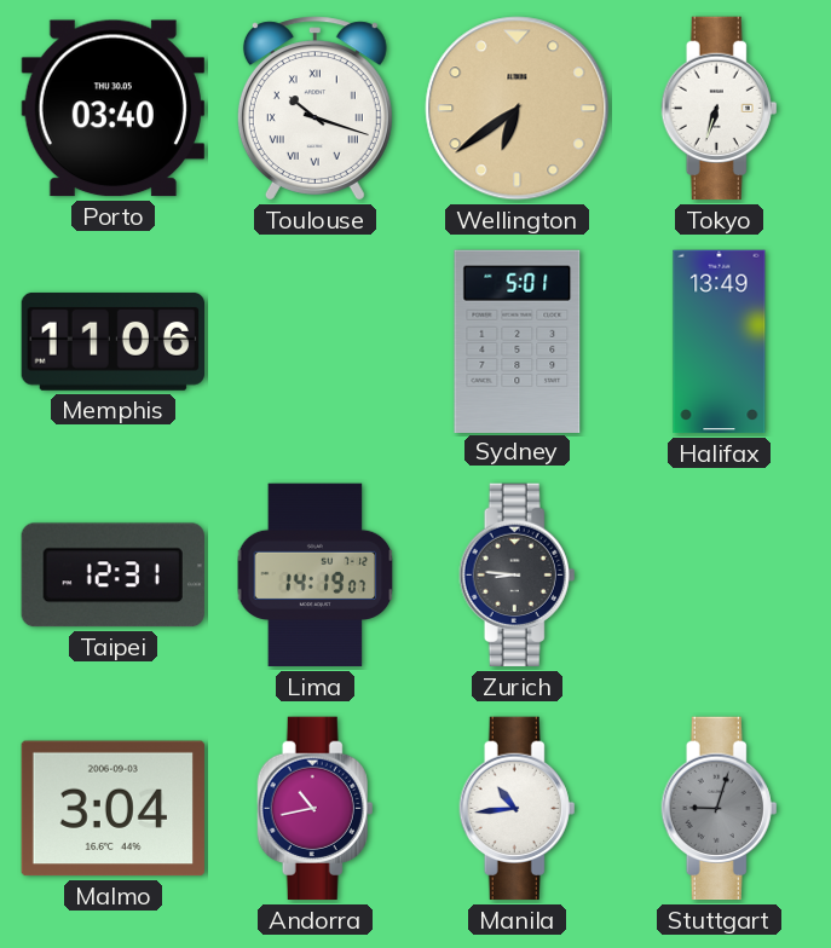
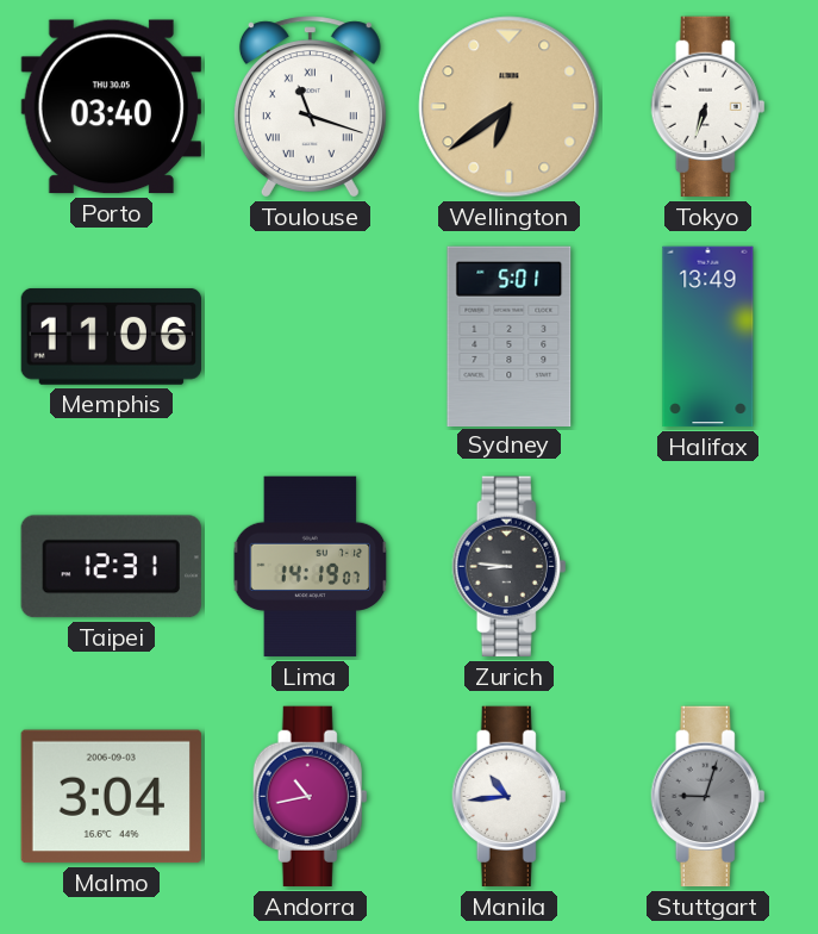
Toulouse: 10:18 -> 11:18
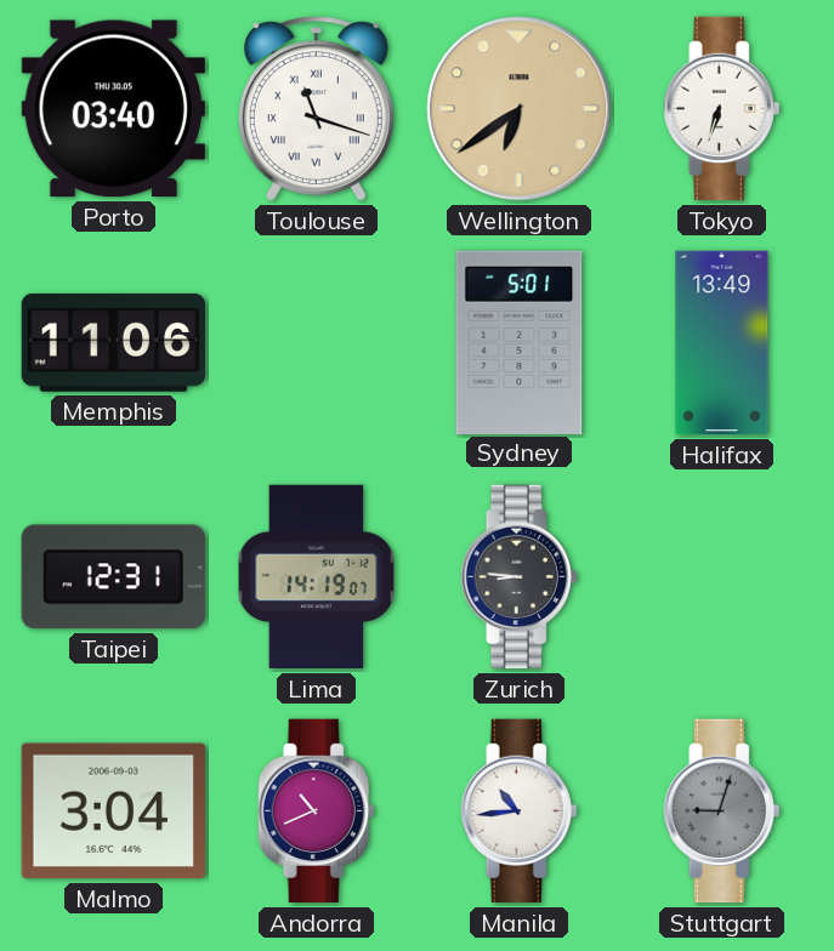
Andorra: 10:43 -> 10:41
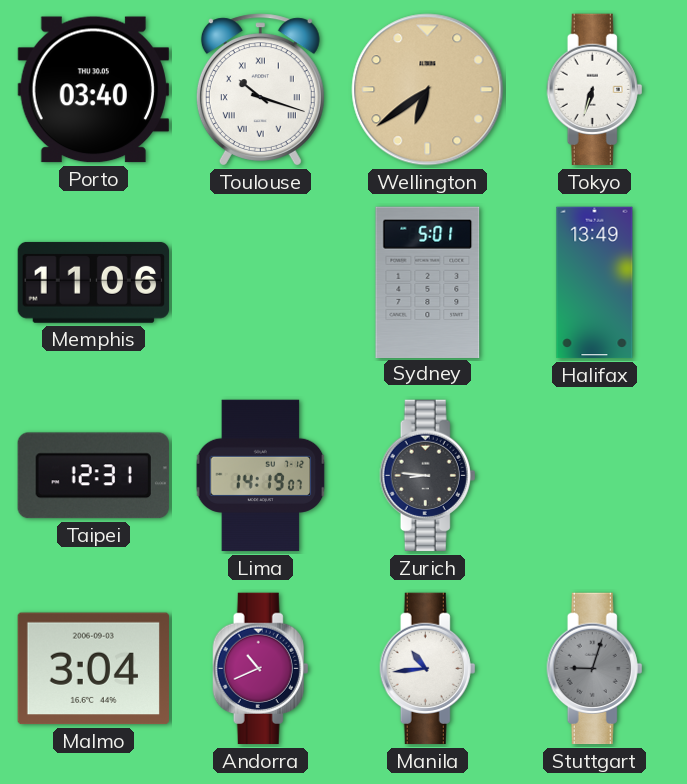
Toulouse: 11:18 -> 10:18
